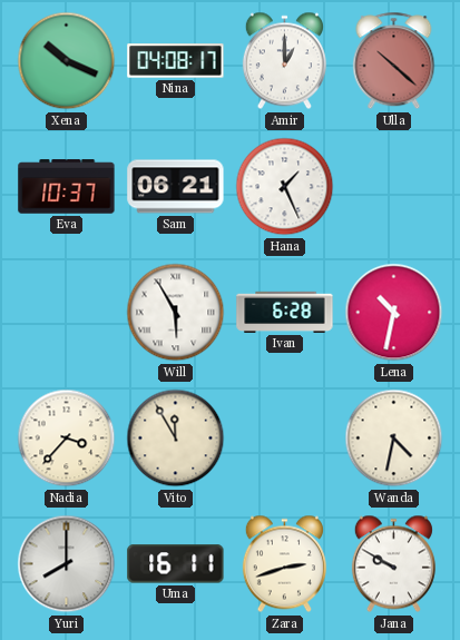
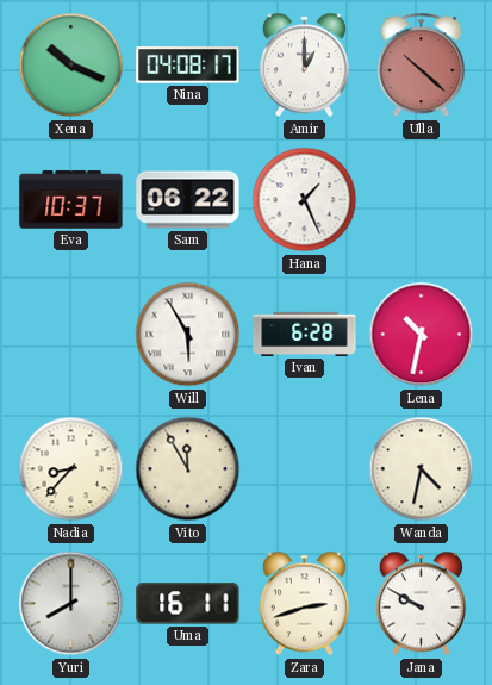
Sam: 06:21 -> 06:22
Nadia: 3:37 -> 8:37
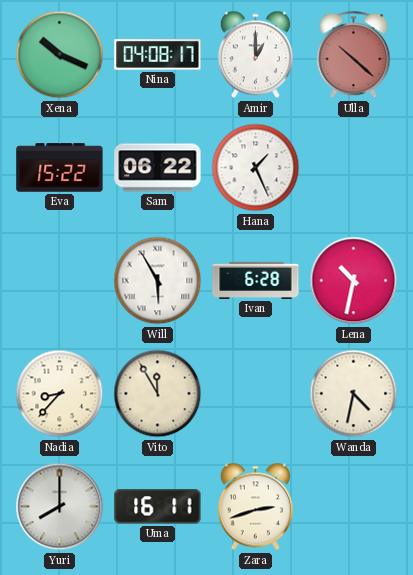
Eva: 10:37 -> 15:22
Jana: 9:50 -> none
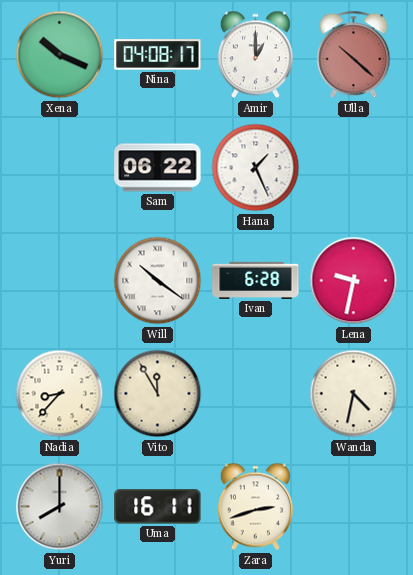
Eva: 15:22 -> none
Will: 5:55 -> 10:21
Lena: 10:32 -> 9:32
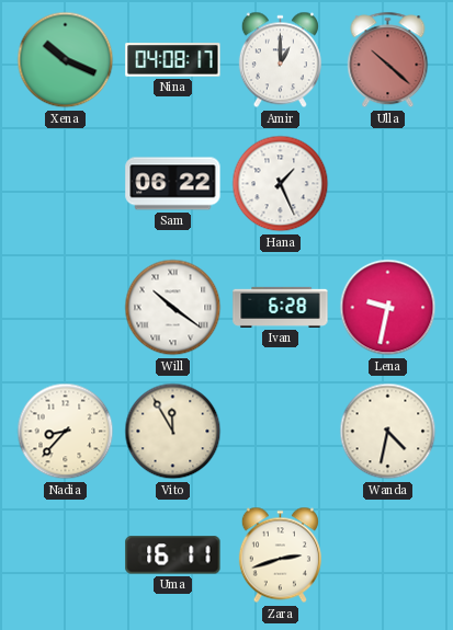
Yuri: 8:00 -> none
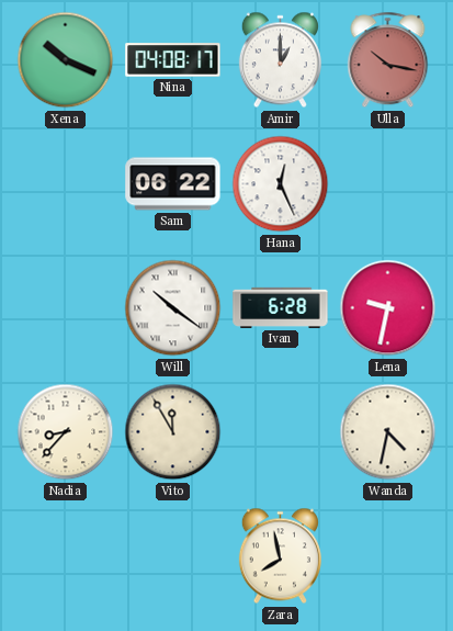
Ulla: 10:22 -> 10:17
Hana: 1:26 -> 12:26
Uma: 16:11 -> none
Zara: 2:42 -> 7:58
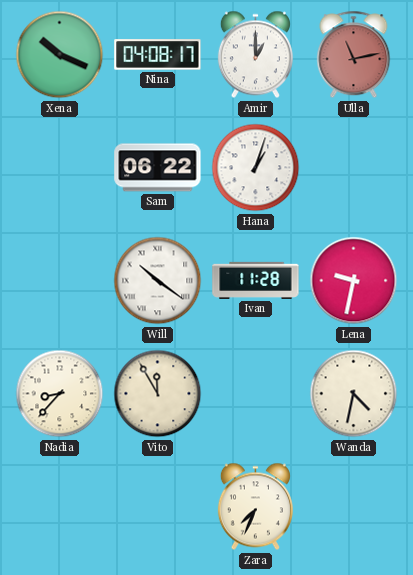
Ulla: 10:17 -> 11:13
Hana: 12:26 -> 1:03
Ivan: 6:28 -> 11:28
Zara: 7:58 -> 7:34
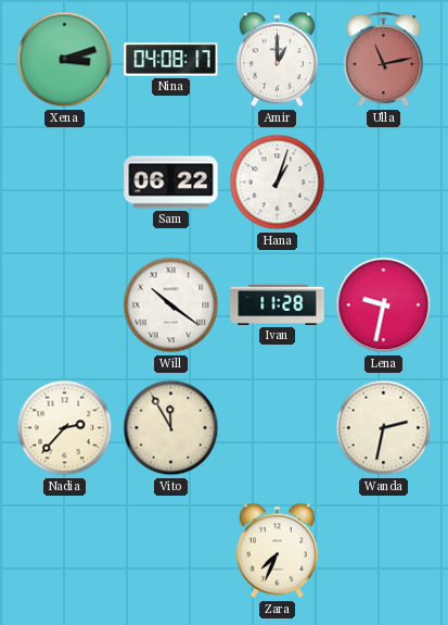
Xena: 10:19 -> 3:12
Nadia: 8:37 -> 2:37
Wanda: 4:32 -> 2:32
